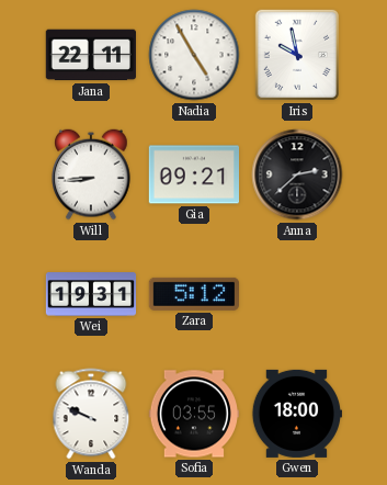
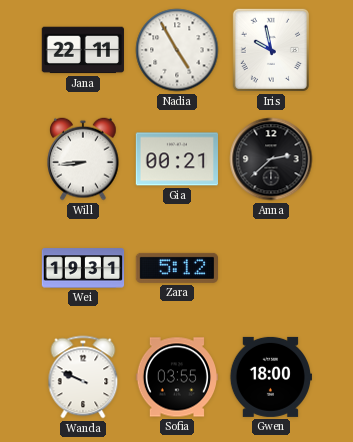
Gia: 09:21 -> 00:21
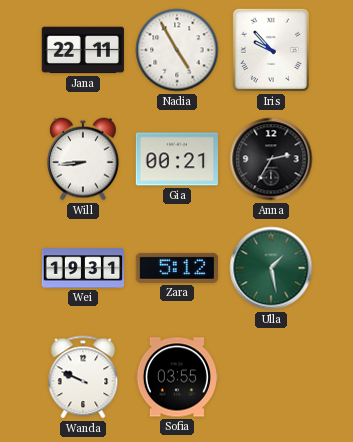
Iris: 9:58 -> 9:53
Anna: 2:38 -> 2:35
Ulla: none -> 1:28
Gwen: 18:00 -> none
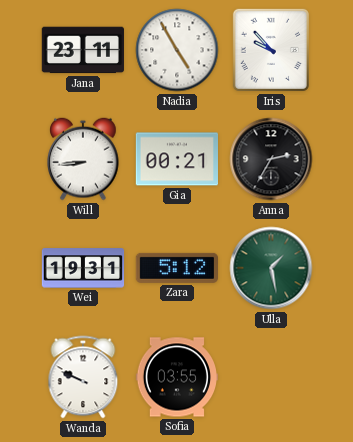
Jana: 22:11 -> 23:11
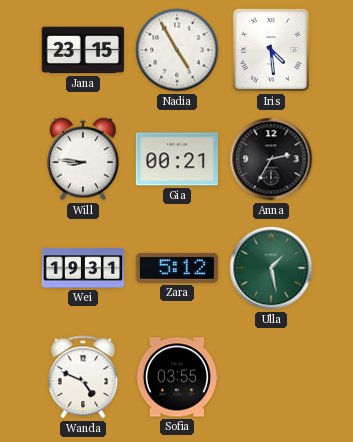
Jana: 23:11 -> 23:15
Iris: 9:53 -> 4:29
Will: 8:44 -> 8:46
Wanda: 9:49 -> 4:49
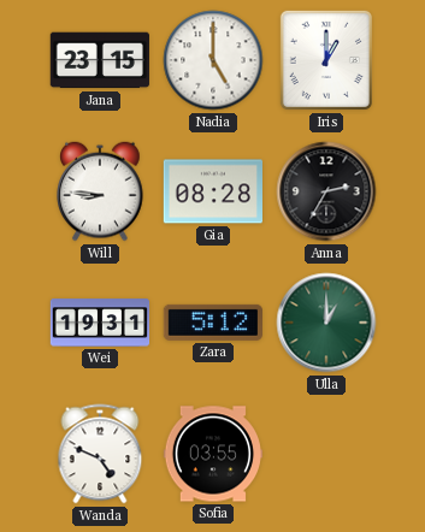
Nadia: 4:55 -> 5:00
Iris: 4:29 -> 1:00
Gia: 00:21 -> 08:28
Ulla: 1:28 -> 1:00
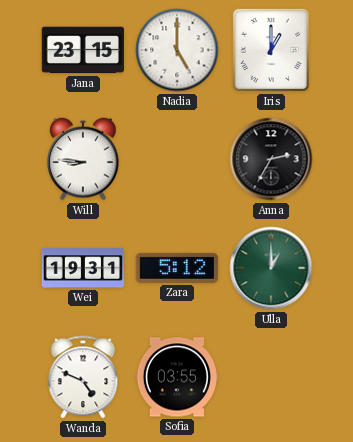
Gia: 08:28 -> none
